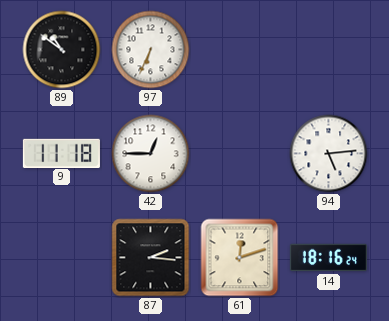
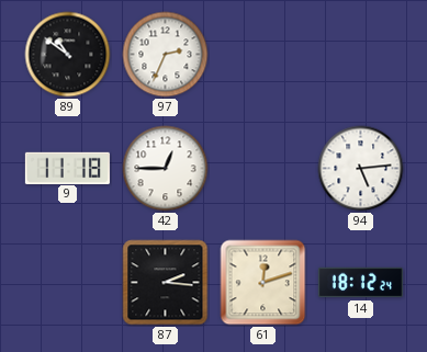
97: 6:34 -> 2:34
14: 18:16 -> 18:12
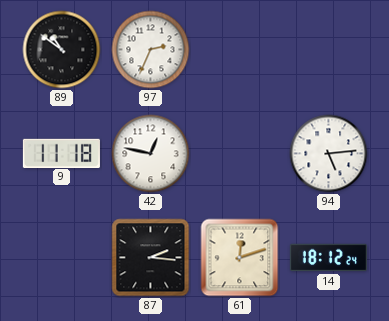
42: 12:45 -> 12:47
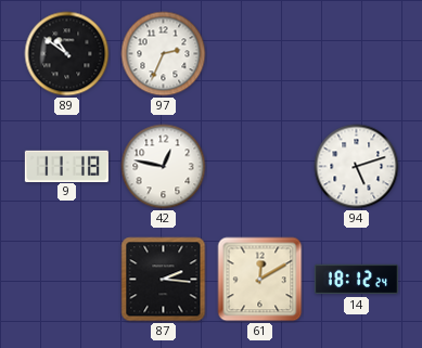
94: 5:14 -> 5:12
61: 12:12 -> 12:10
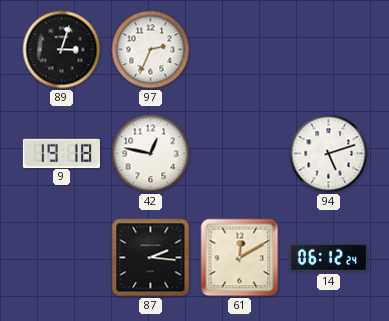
89: 10:51 -> 3:03
9: 11:18 -> 19:18
14: 18:12 -> 06:12
